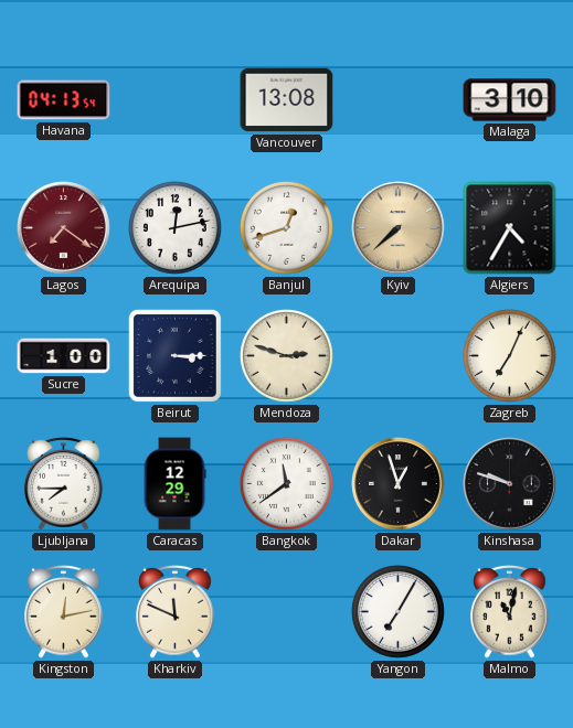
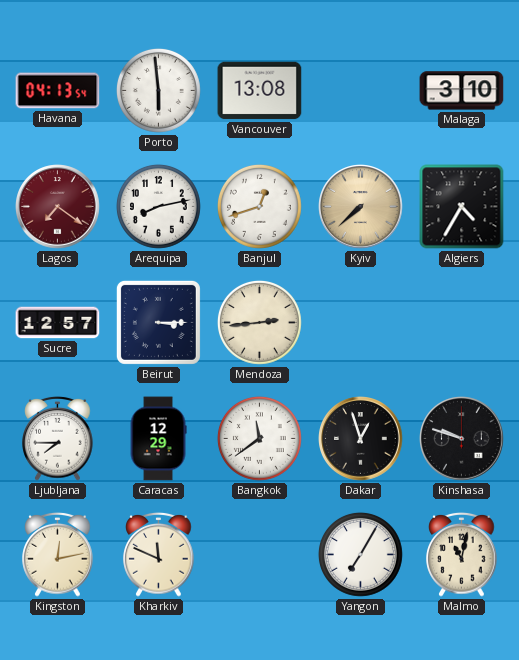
Porto: none -> 5:59
Arequipa: 12:13 -> 8:13
Sucre: 1:00 -> 12:57
Mendoza: 2:48 -> 2:44
Zagreb: 7:04 -> none
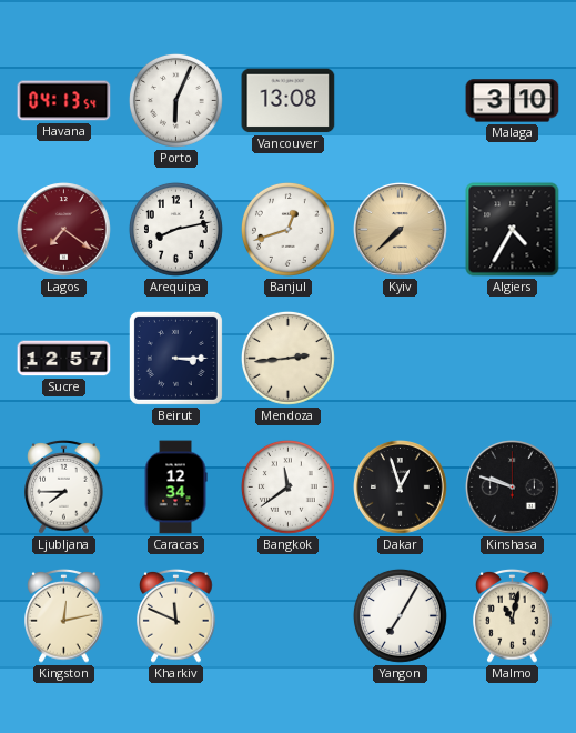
Porto: 5:59 -> 6:04
Caracas: 12:29 -> 12:34
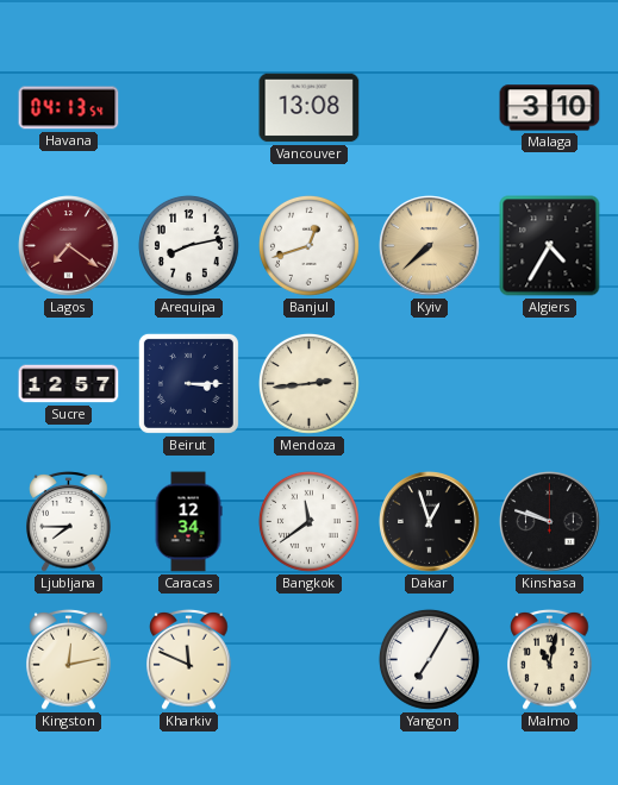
Porto: 6:04 -> none
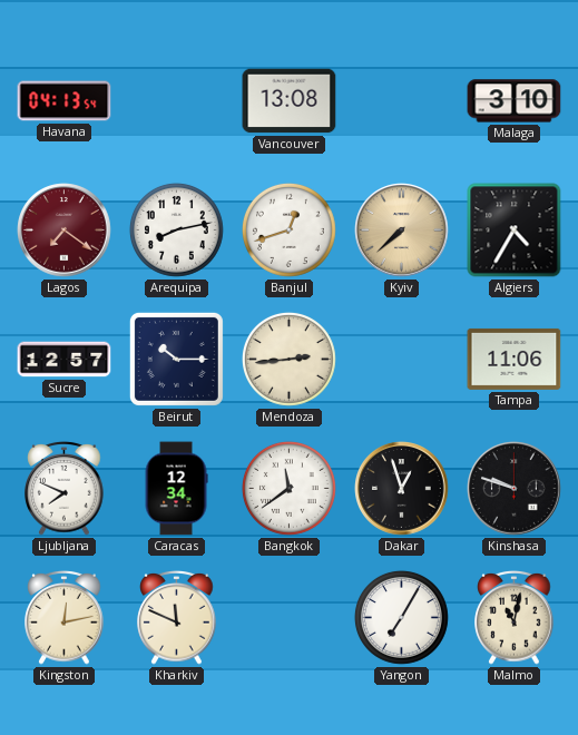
Beirut: 3:15 -> 10:15
Tampa: none -> 11:06
Ljubljana: 7:45 -> 7:49
